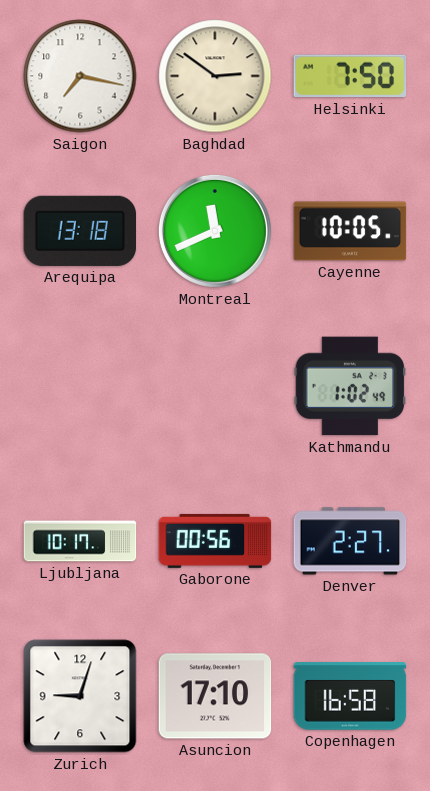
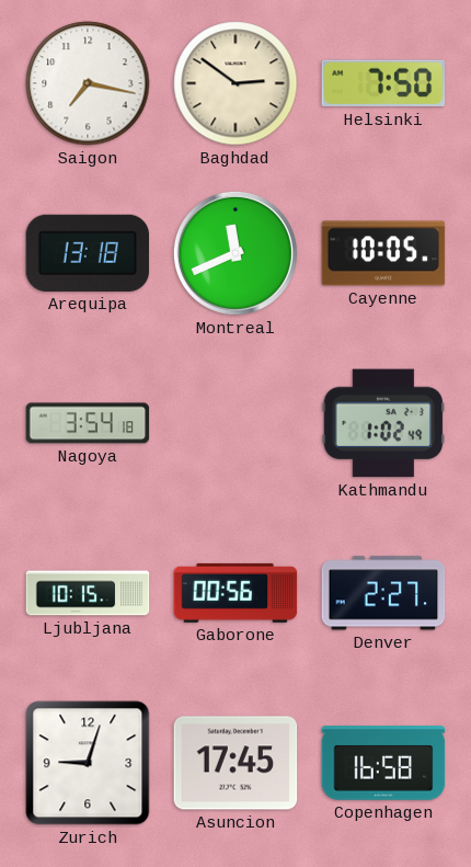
Nagoya: none -> 3:54
Ljubljana: 10:17 -> 10:15
Asuncion: 17:10 -> 17:45
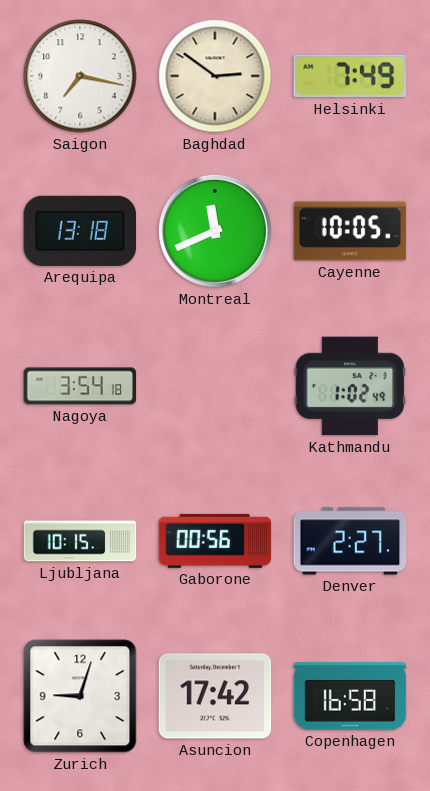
Helsinki: 7:50 -> 7:49
Asuncion: 17:45 -> 17:42
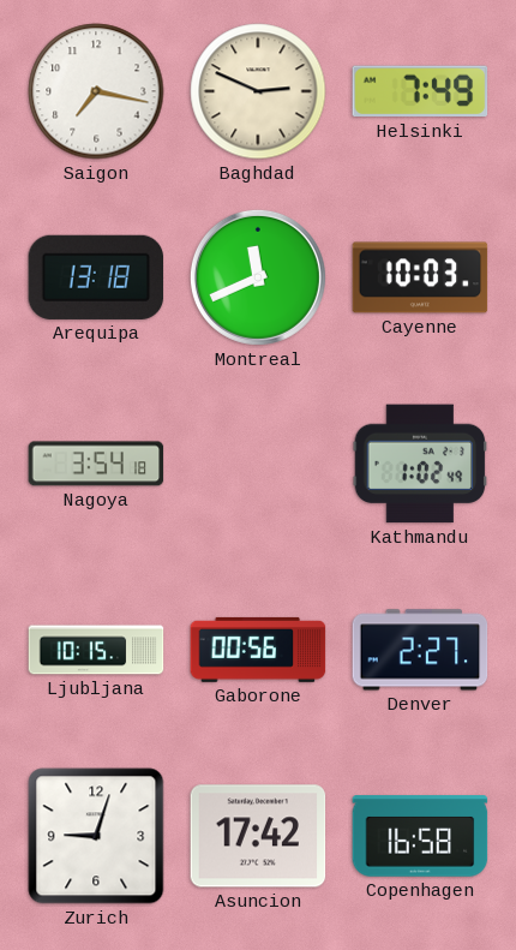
Baghdad: 2:51 -> 2:49
Cayenne: 10:05 -> 10:03
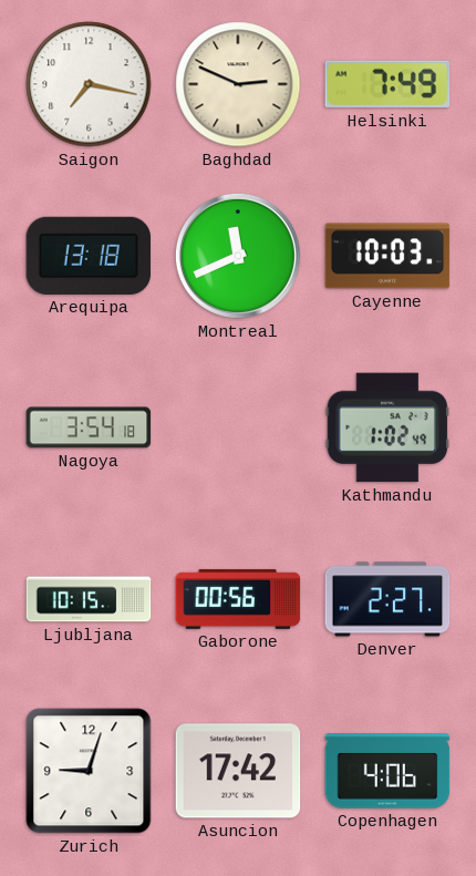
Copenhagen: 16:58 -> 4:06
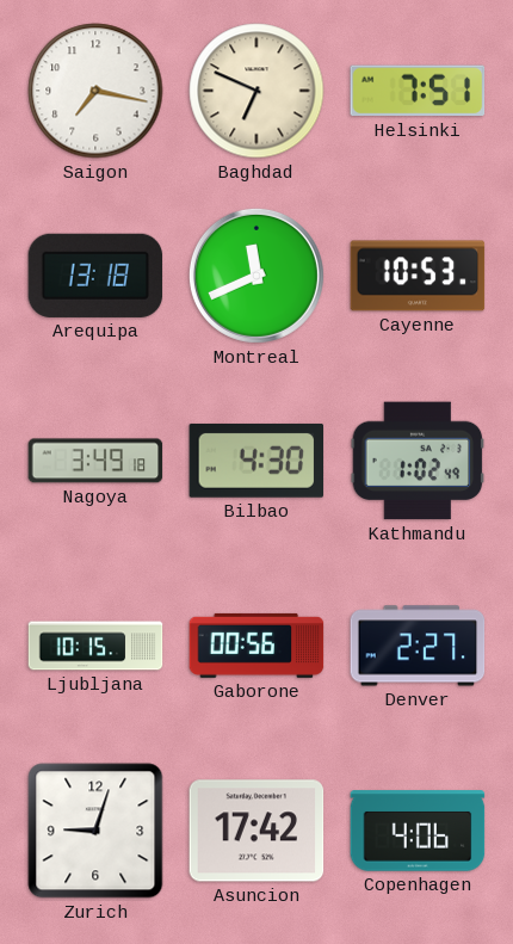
Baghdad: 2:49 -> 6:49
Helsinki: 7:49 -> 7:51
Cayenne: 10:03 -> 10:53
Nagoya: 3:54 -> 3:49
Bilbao: none -> 4:30
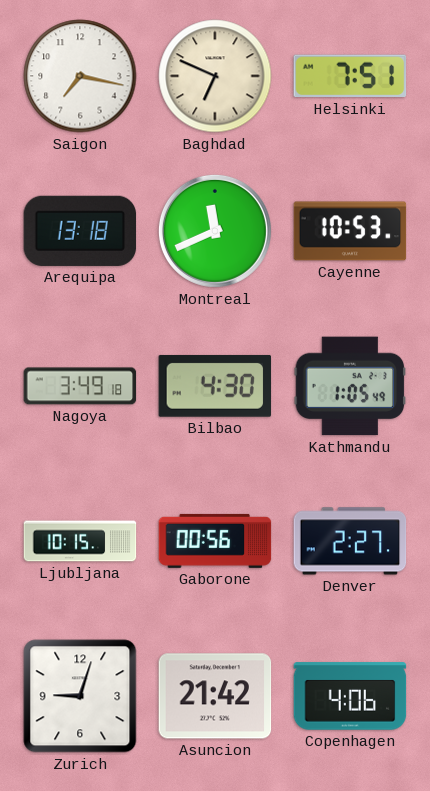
Kathmandu: 1:02 -> 1:05
Asuncion: 17:42 -> 21:42
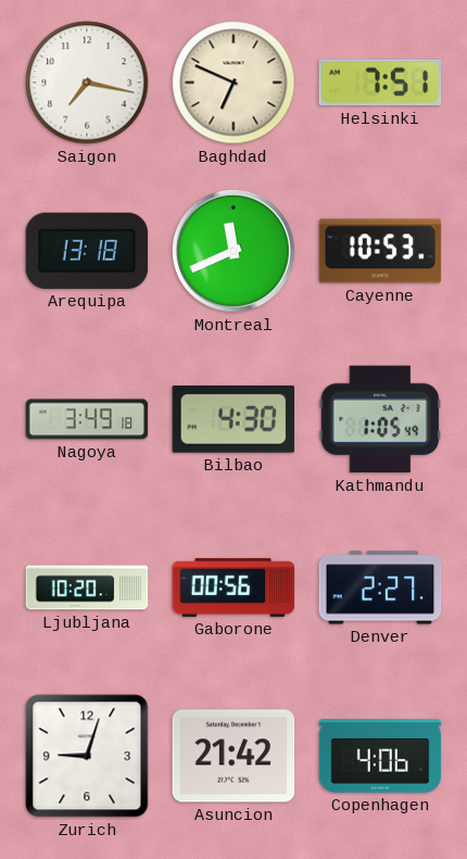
Ljubljana: 10:15 -> 10:20
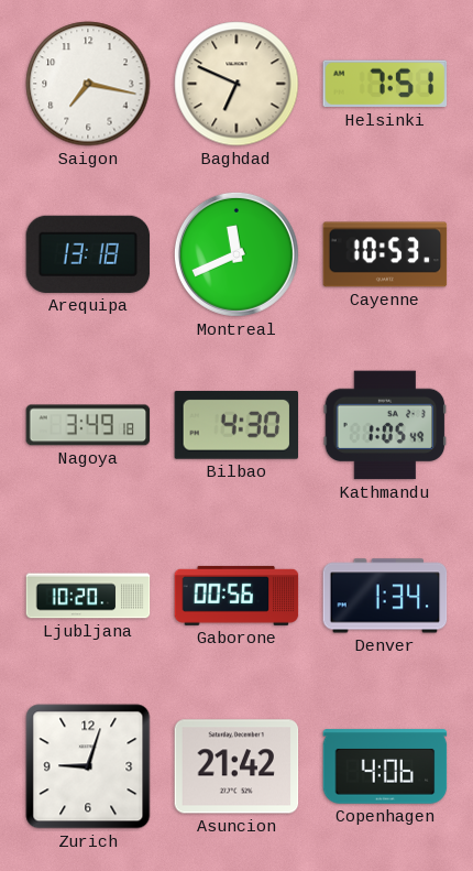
Denver: 2:27 -> 1:34
